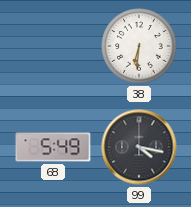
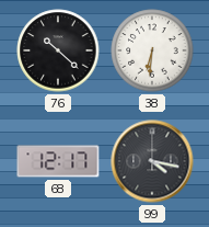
76: none -> 10:22
68: 5:49 -> 12:17
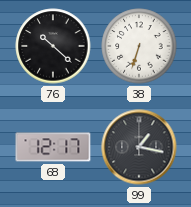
38: 6:31 -> 6:33
99: 4:17 -> 1:17
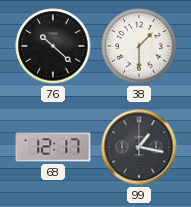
38: 6:33 -> 1:30
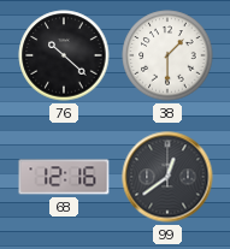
68: 12:17 -> 12:16
99: 1:17 -> 12:39
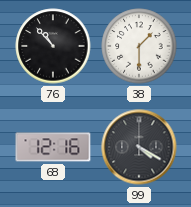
76: 10:22 -> 10:53
99: 12:39 -> 4:20
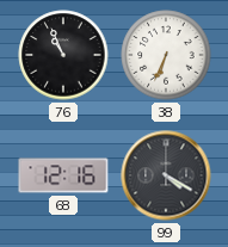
76: 10:53 -> 10:56
38: 1:30 -> 6:34
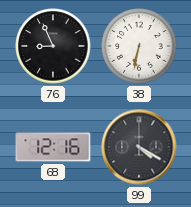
76: 10:56 -> 8:56
38: 6:34 -> 6:32
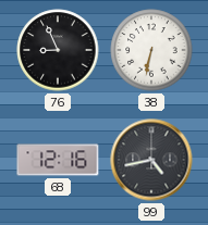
99: 4:20 -> 4:43
